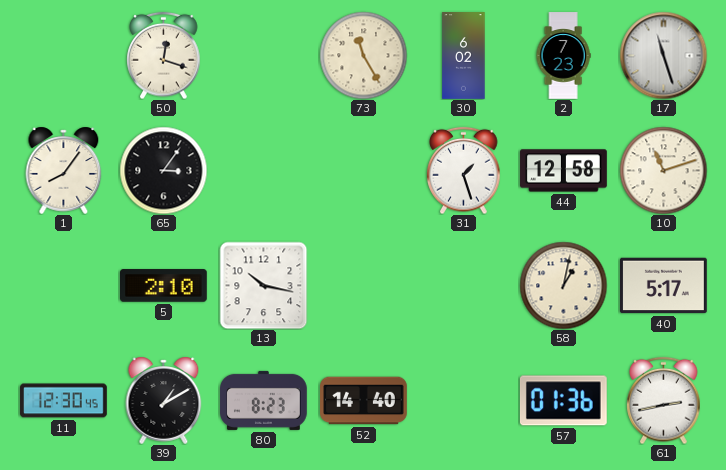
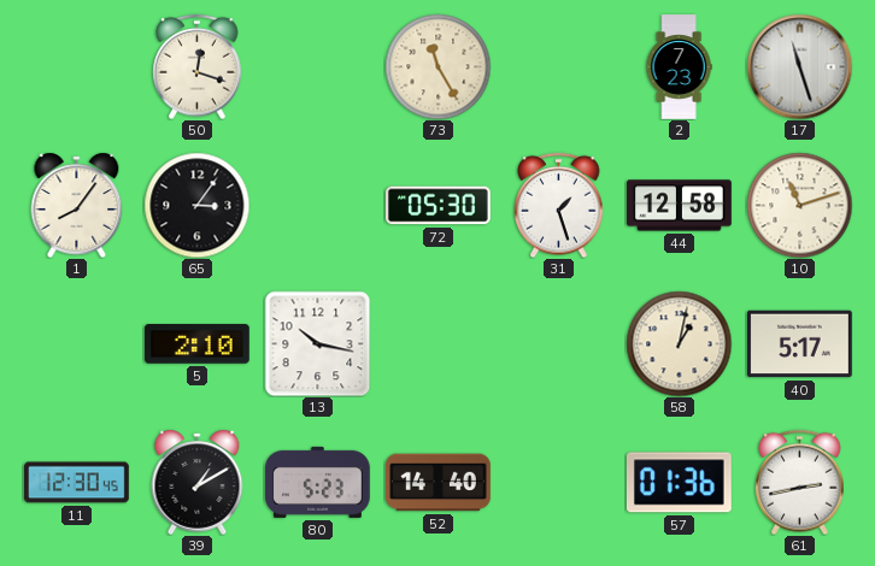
30: 6:02 -> none
72: none -> 05:30
80: 8:23 -> 5:23
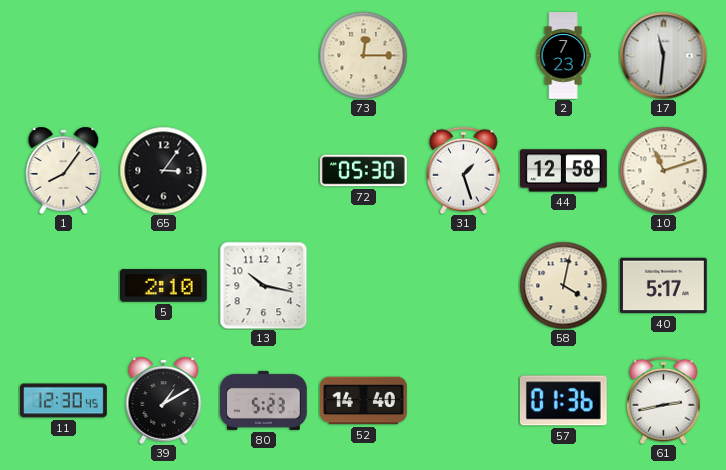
50: 12:18 -> none
73: 11:25 -> 12:15
17: 11:27 -> 11:31
58: 1:02 -> 4:02
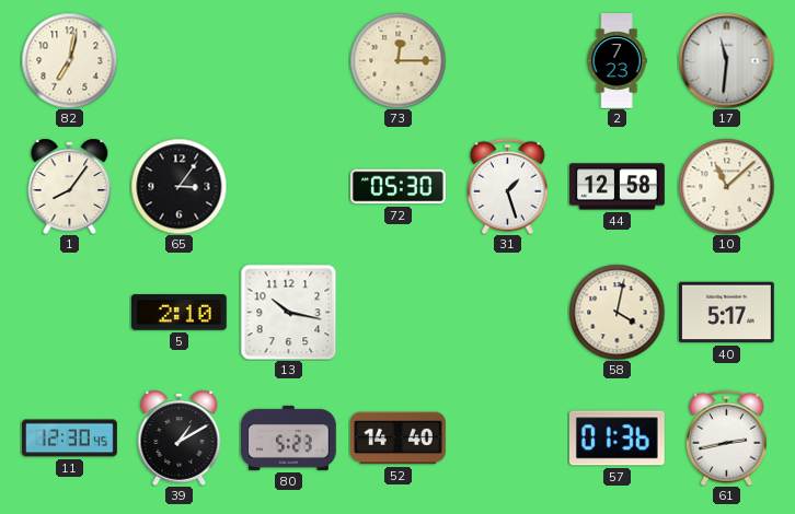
82: none -> 7:02
10: 11:12 -> 11:08
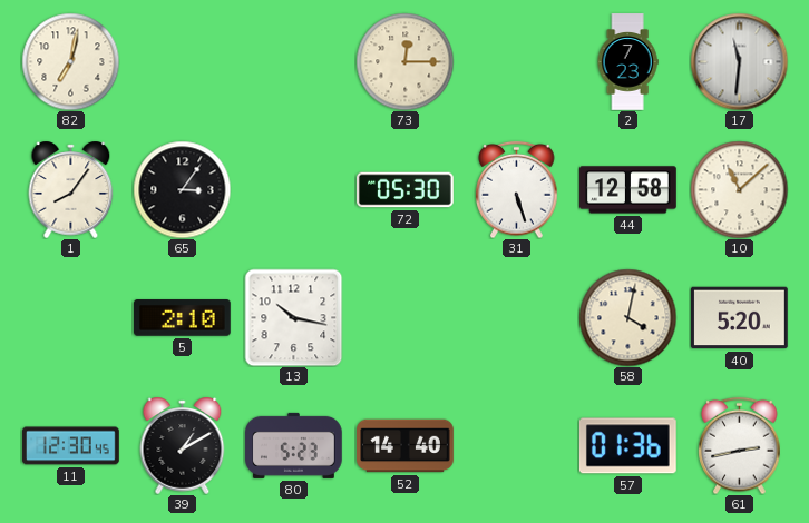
31: 1:27 -> 5:27
40: 5:17 -> 5:20
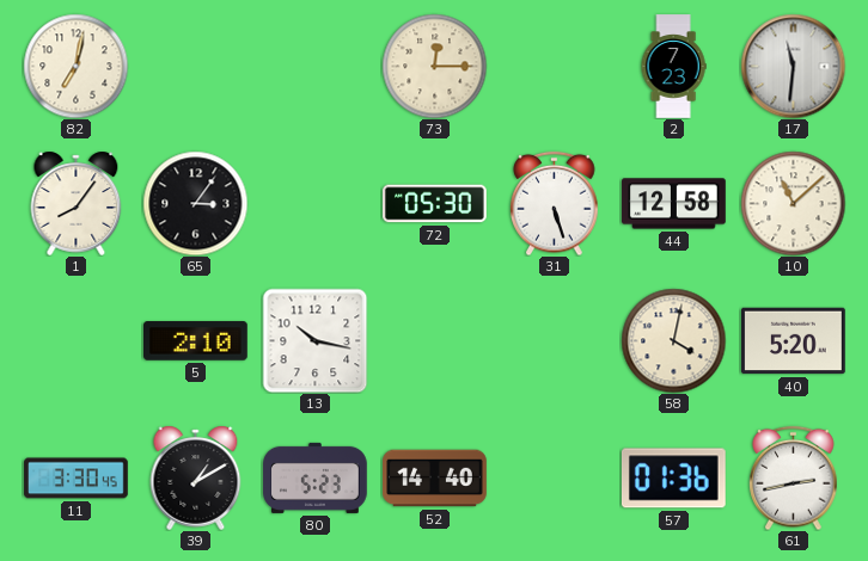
11: 12:30 -> 3:30
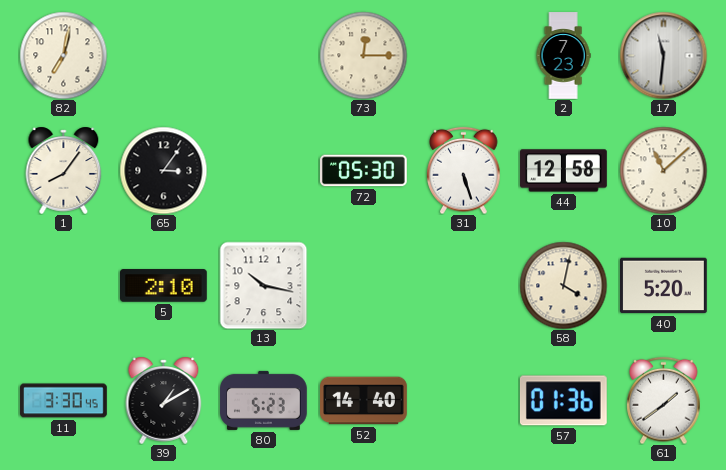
61: 2:43 -> 1:39
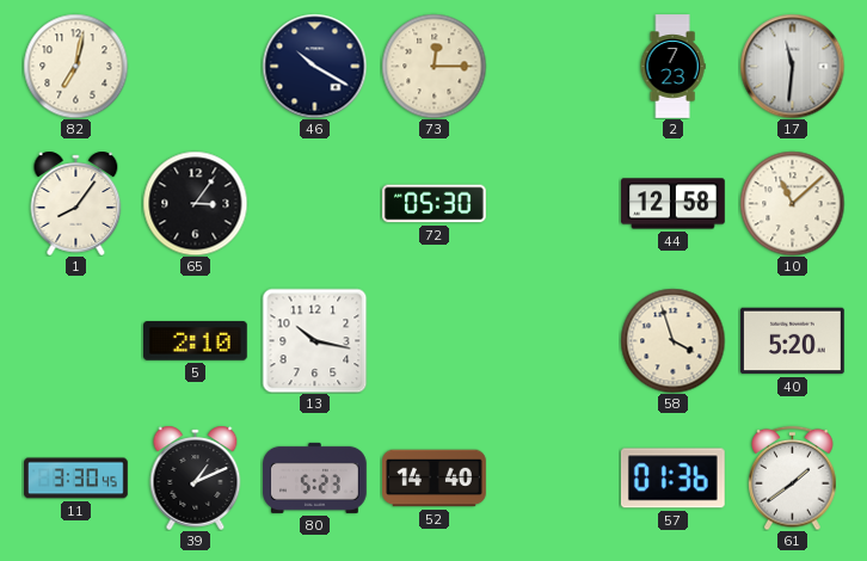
46: none -> 10:20
31: 5:27 -> none
58: 4:02 -> 3:57
39: 1:10 -> 1:11
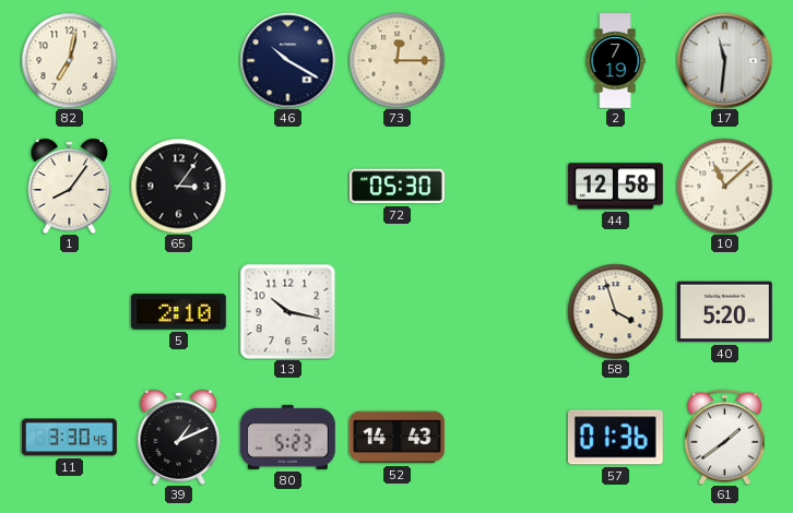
2: 7:23 -> 7:19
52: 14:40 -> 14:43
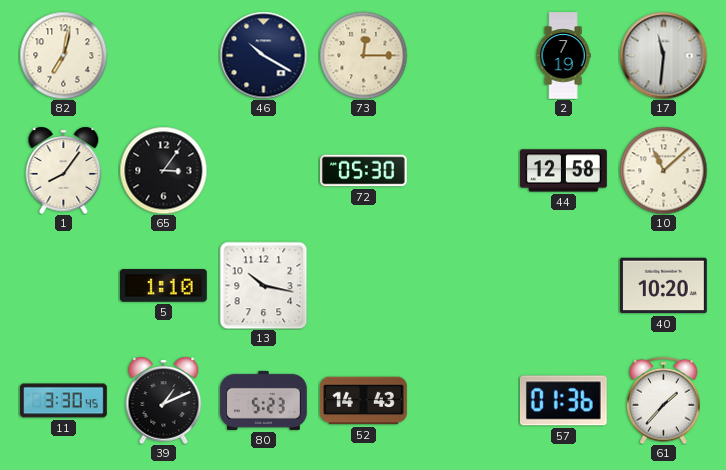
5: 2:10 -> 1:10
58: 3:57 -> none
40: 5:20 -> 10:20
61: 1:39 -> 1:37
